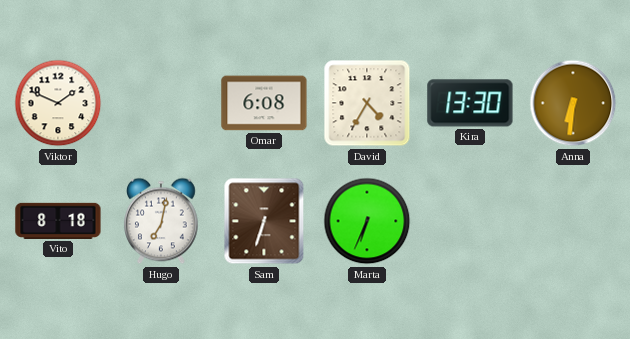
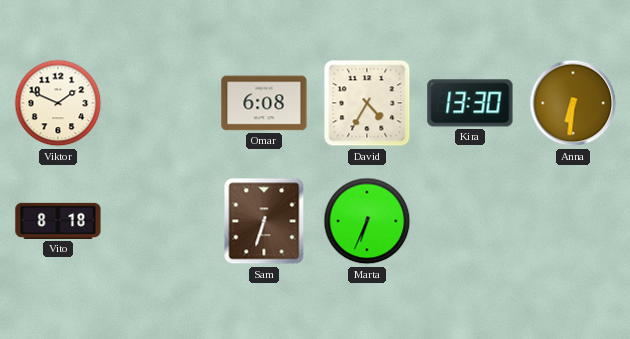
Hugo: 7:02 -> none
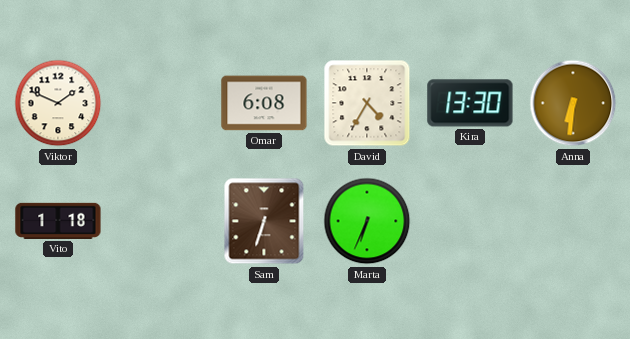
Vito: 8:18 -> 1:18
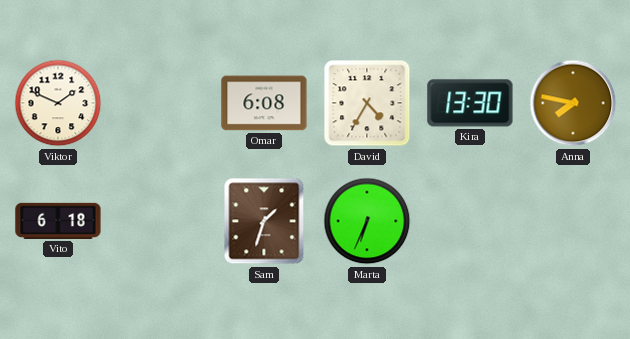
Anna: 6:31 -> 7:47
Vito: 1:18 -> 6:18
Sam: 6:33 -> 1:33
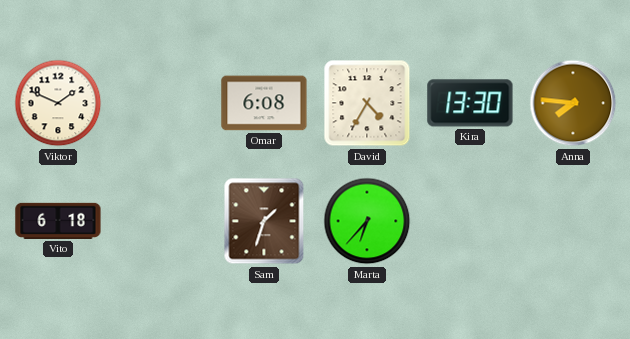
Anna: 7:47 -> 7:46
Marta: 6:34 -> 6:37
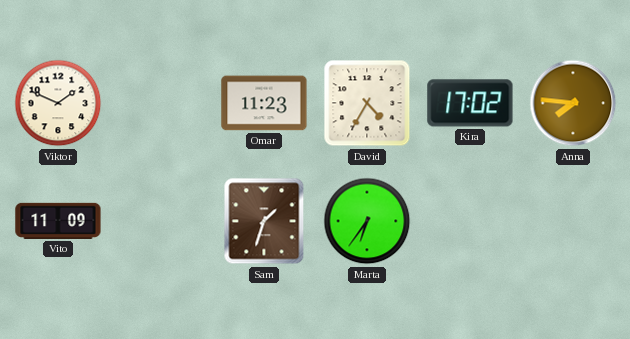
Omar: 6:08 -> 11:23
Kira: 13:30 -> 17:02
Vito: 6:18 -> 11:09
Marta: 6:37 -> 6:36
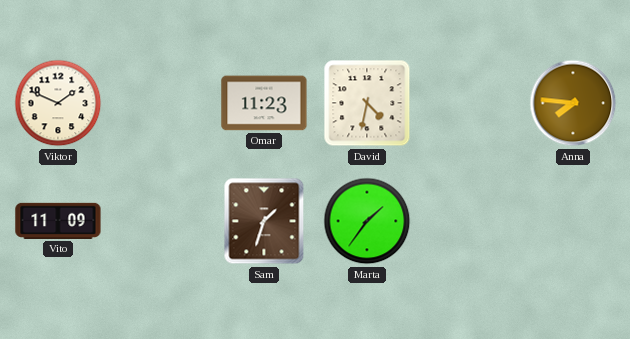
David: 4:35 -> 4:32
Kira: 17:02 -> none
Marta: 6:36 -> 1:36
